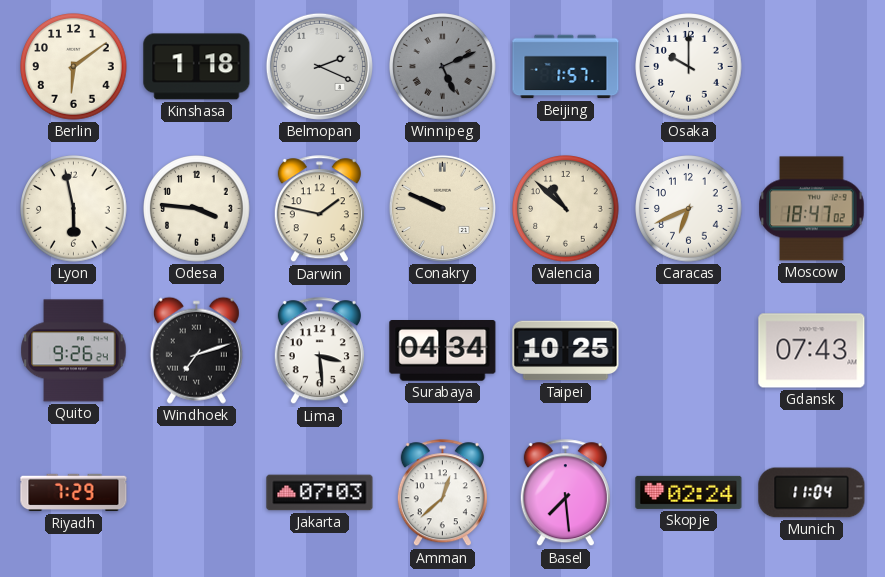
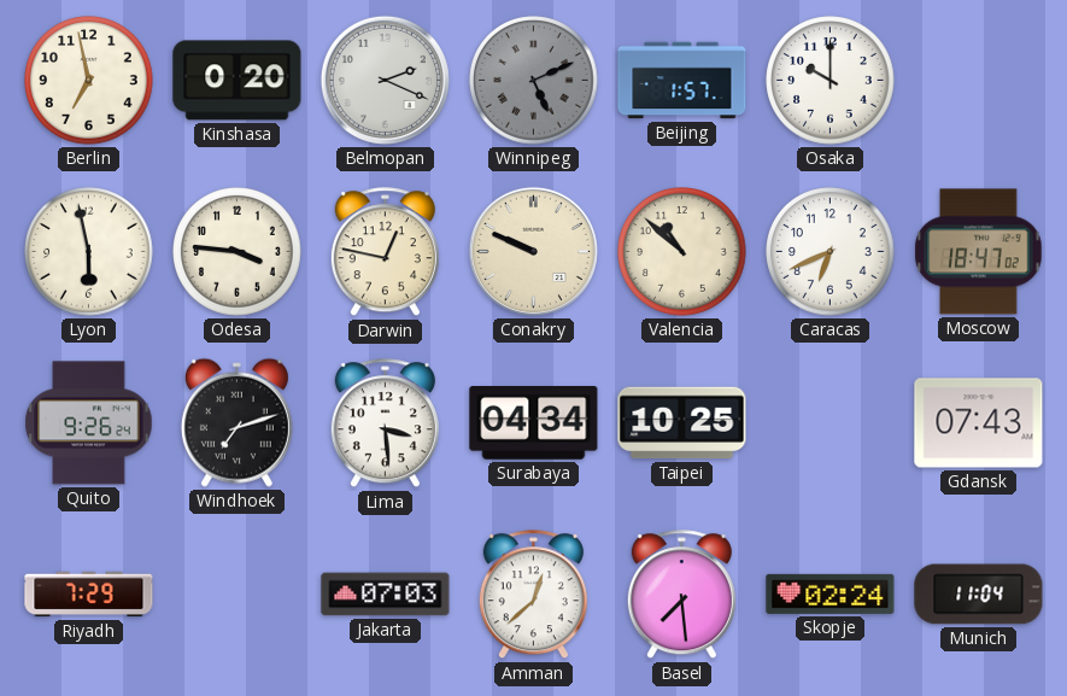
Berlin: 6:09 -> 6:58
Kinshasa: 1:18 -> 0:20
Darwin: 1:47 -> 12:47
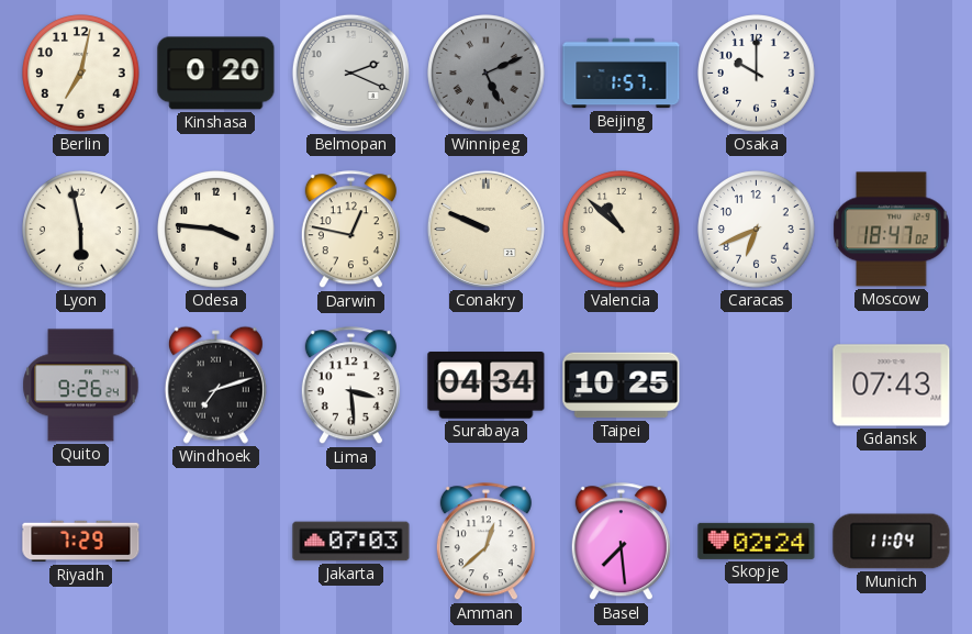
Berlin: 6:58 -> 7:02
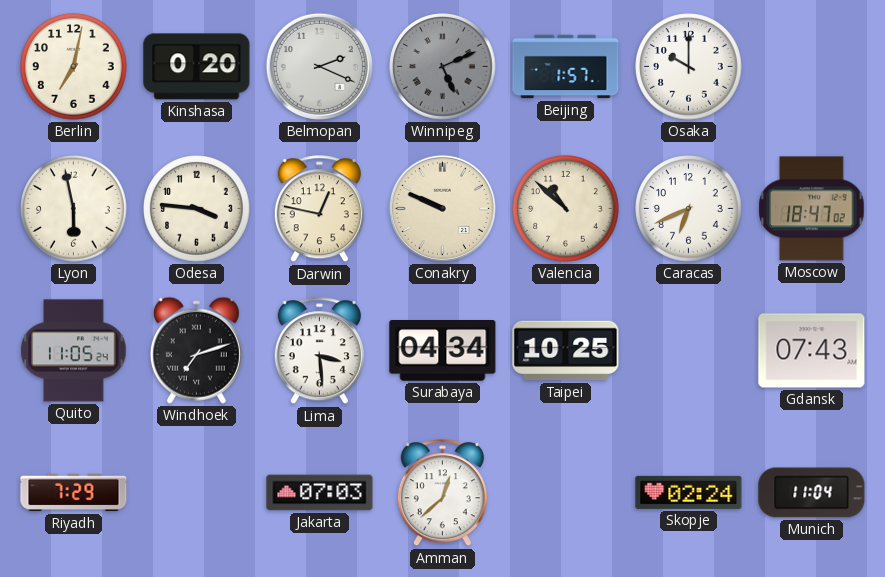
Quito: 9:26 -> 11:05
Basel: 7:29 -> none
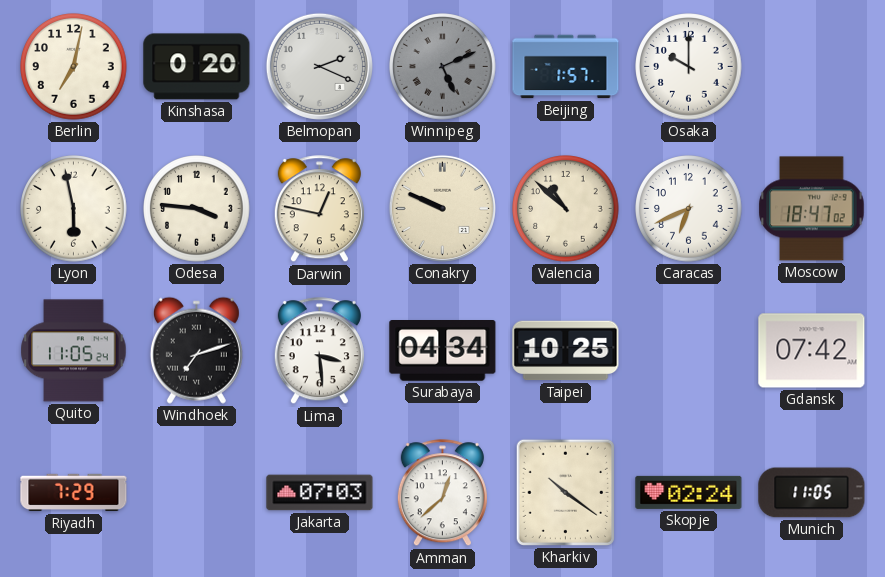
Gdansk: 07:43 -> 07:42
Kharkiv: none -> 10:21
Munich: 11:04 -> 11:05
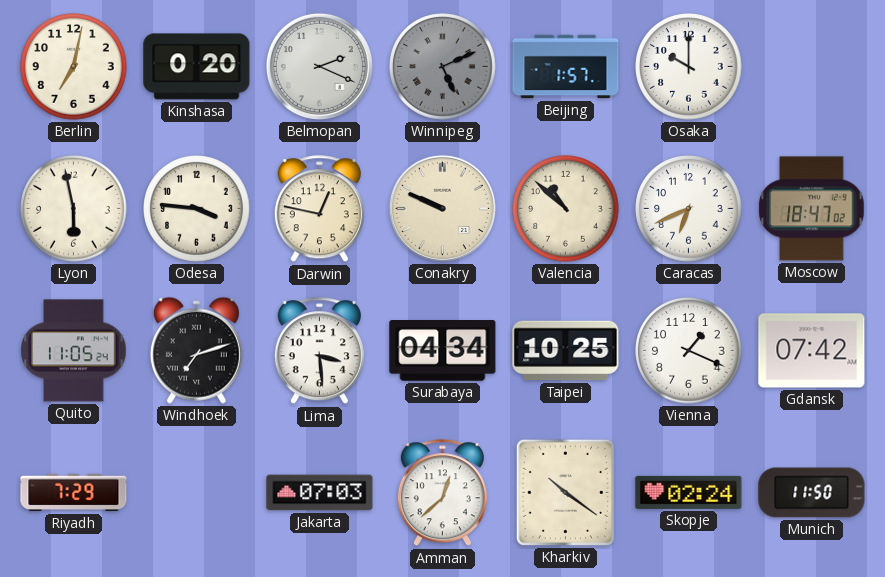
Vienna: none -> 1:19
Munich: 11:05 -> 11:50
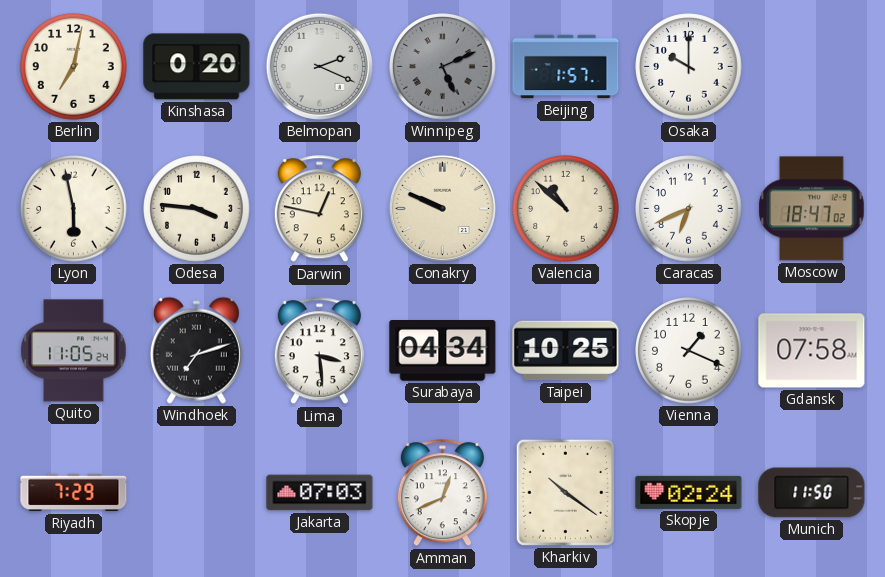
Gdansk: 07:42 -> 07:58
Amman: 12:38 -> 12:41
